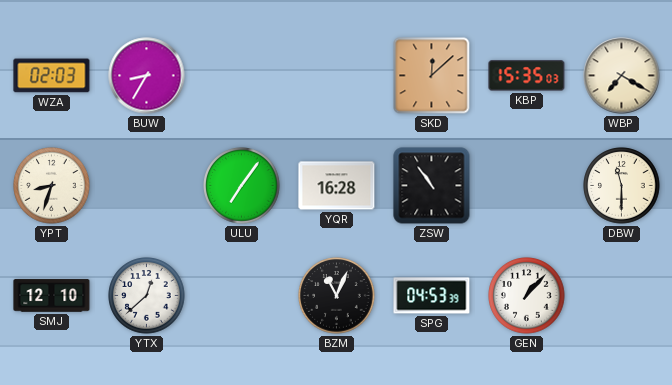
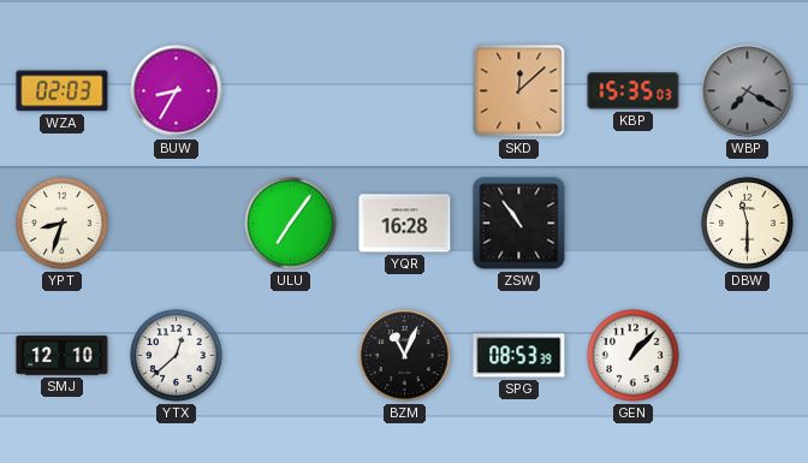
WBP dial: cream -> grey
SPG: 04:53 -> 08:53
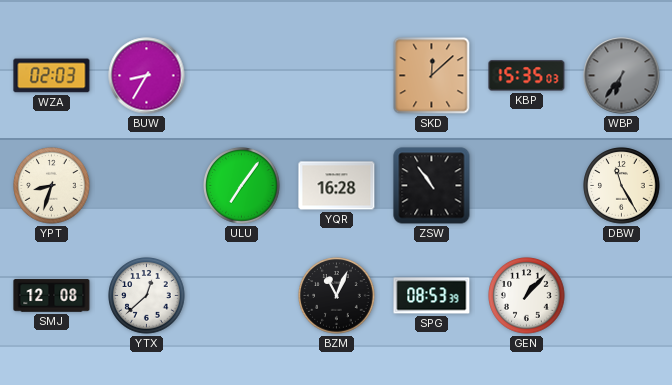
WBP: 7:20 -> 6:36
DBW: 11:30 -> 11:25
SMJ: 12:10 -> 12:08
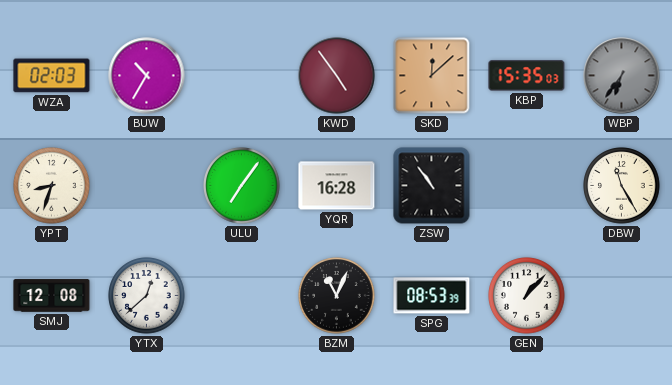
BUW: 8:35 -> 10:35
KWD: none -> 4:54
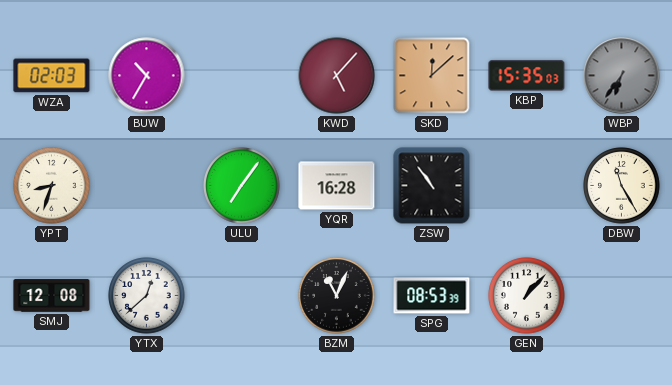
KWD: 4:54 -> 5:07
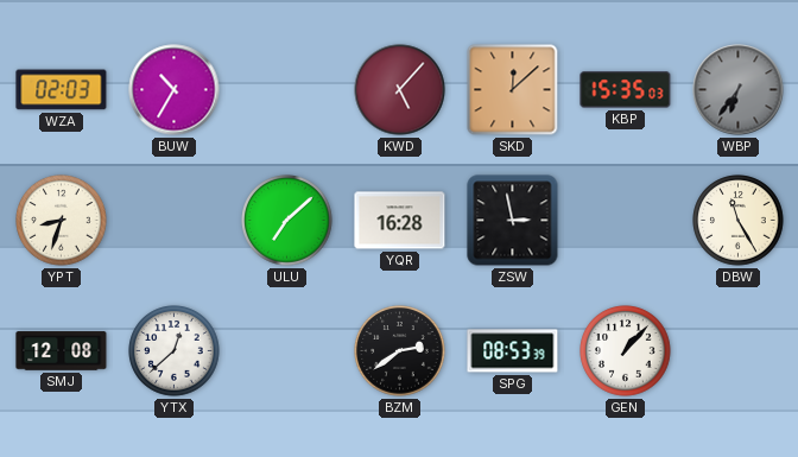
ULU: 7:06 -> 7:08
ZSW: 10:54 -> 2:58
BZM: 11:04 -> 2:39
